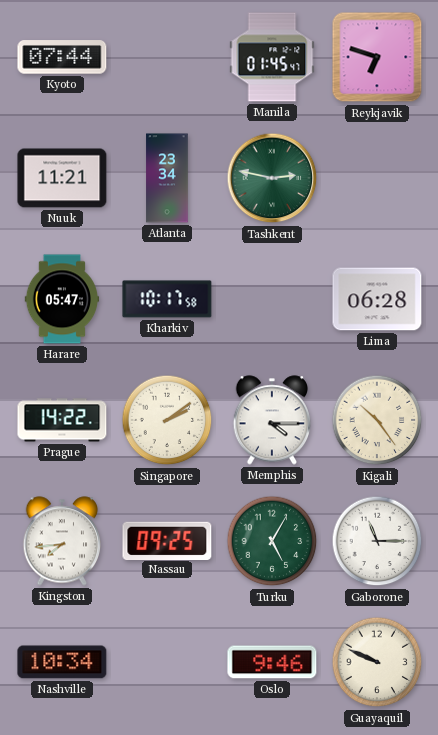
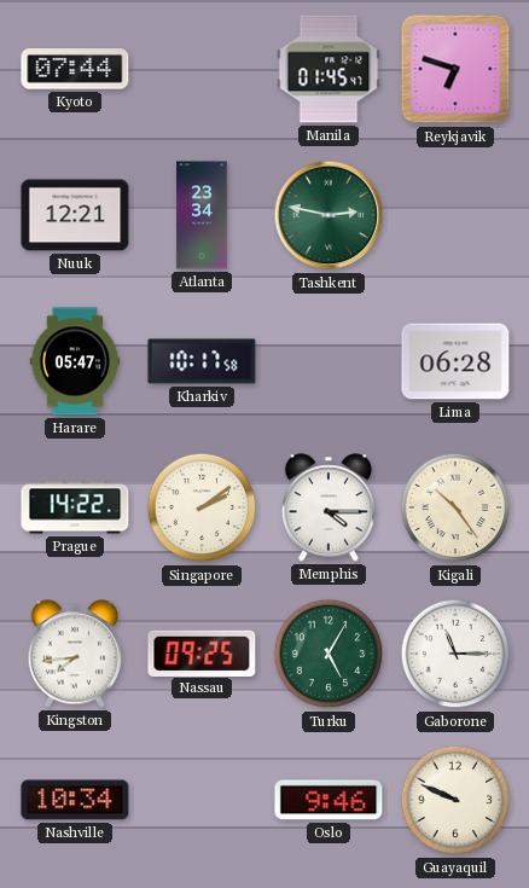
Nuuk: 11:21 -> 12:21
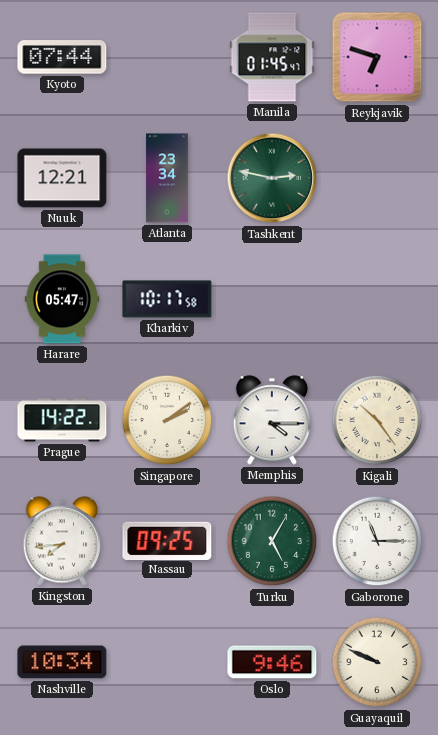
Lima: 06:28 -> none
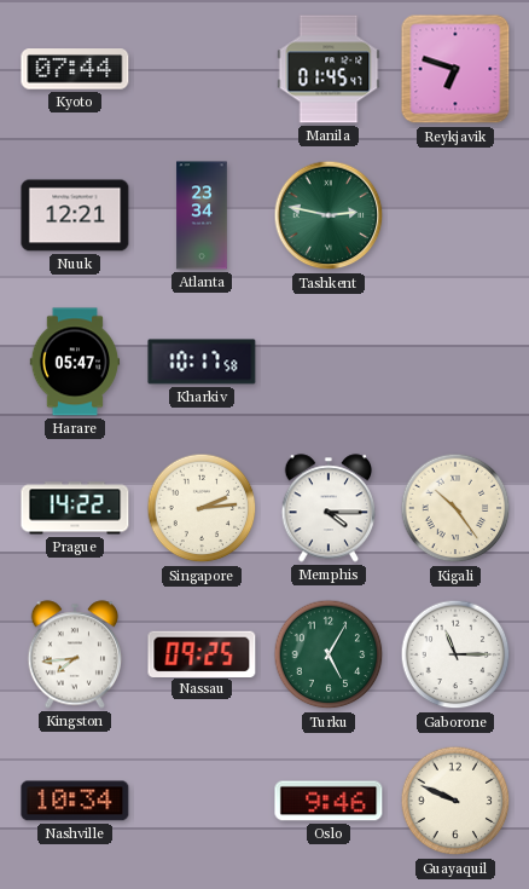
Singapore: 2:09 -> 2:14
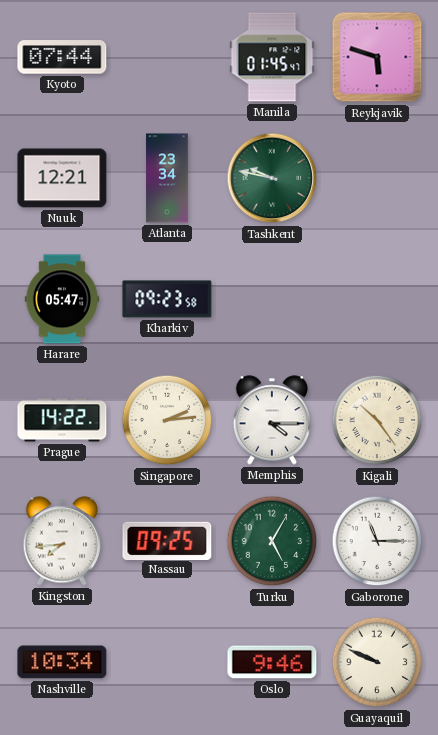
Reykjavik: 6:48 -> 5:48
Tashkent: 2:47 -> 9:47
Kharkiv: 10:17 -> 09:23
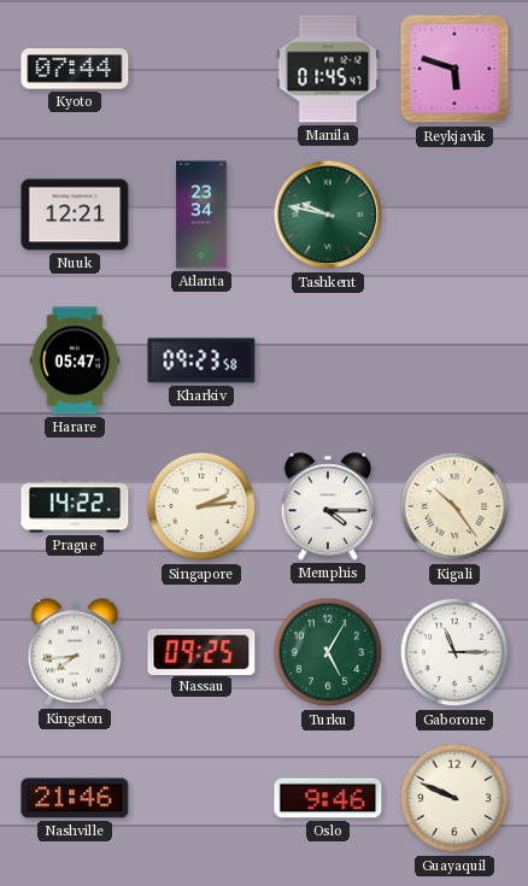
Nashville: 10:34 -> 21:46
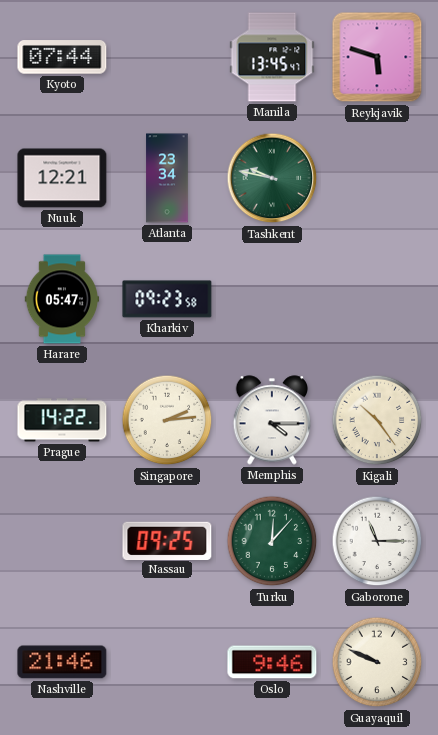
Manila: 01:45 -> 13:45
Kingston: 7:44 -> none
Turku: 5:05 -> 12:07
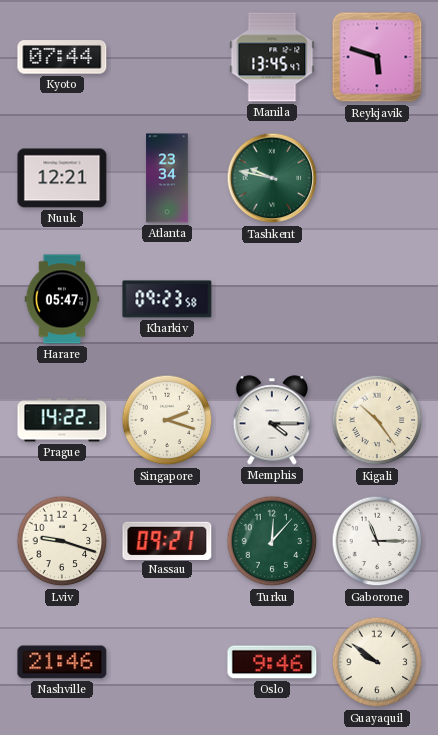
Singapore: 2:14 -> 2:18
Lviv: none -> 9:18
Nassau: 09:25 -> 09:21
Guayaquil: 9:49 -> 9:51
